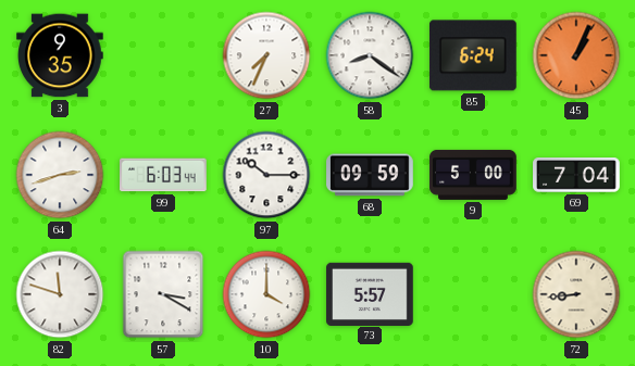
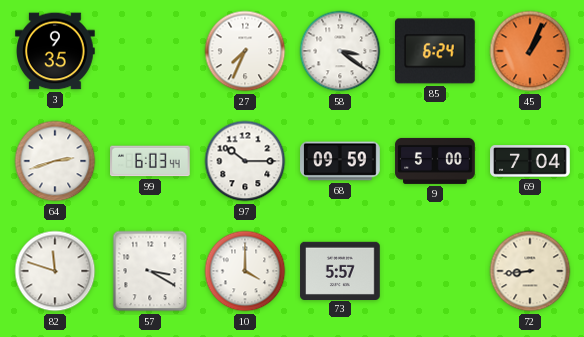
58: 8:21 -> 3:21
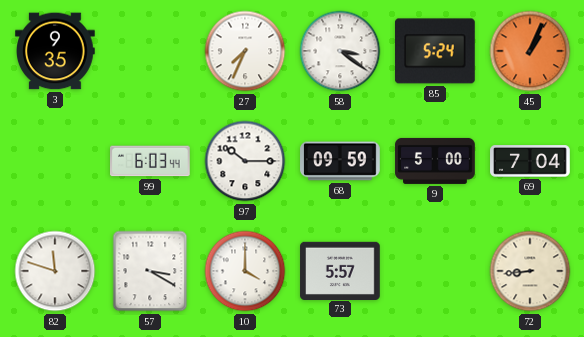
85: 6:24 -> 5:24
64: 2:42 -> none
